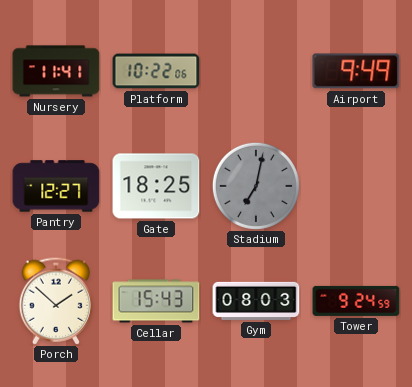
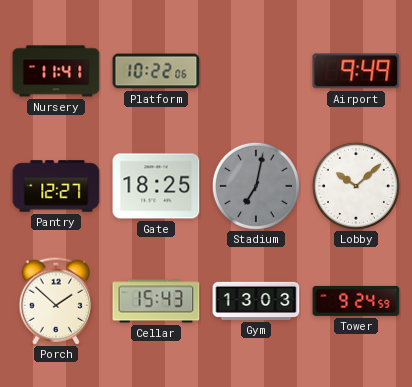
Lobby: none -> 10:08
Gym: 08:03 -> 13:03
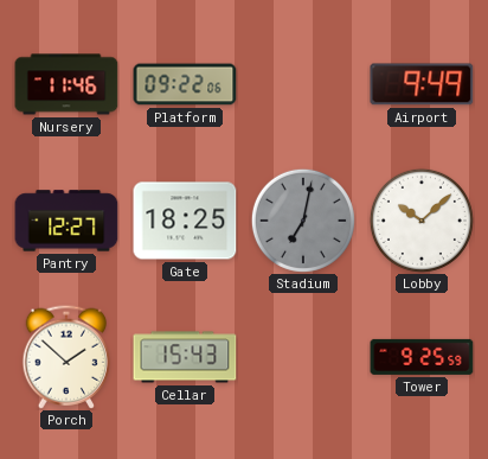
Nursery: 11:41 -> 11:46
Platform: 10:22 -> 09:22
Gym: 13:03 -> none
Tower: 9:24 -> 9:25
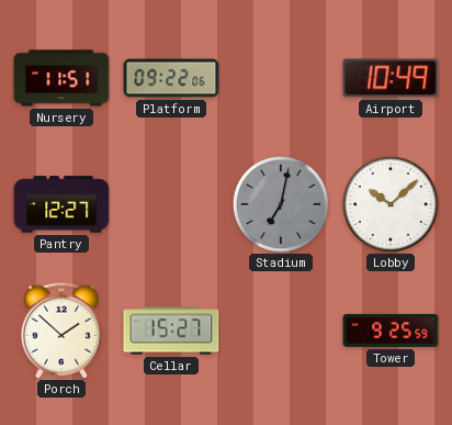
Nursery: 11:46 -> 11:51
Airport: 9:49 -> 10:49
Gate: 18:25 -> none
Cellar: 15:43 -> 15:27
